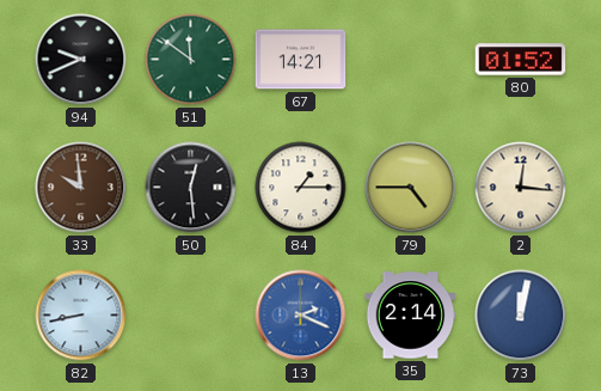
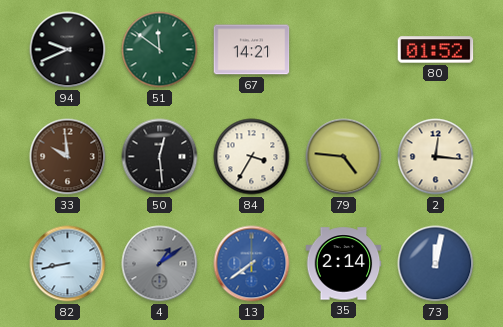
84: 1:15 -> 3:35
79: 4:45 -> 4:46
4: none -> 1:09
13: 2:19 -> 7:39
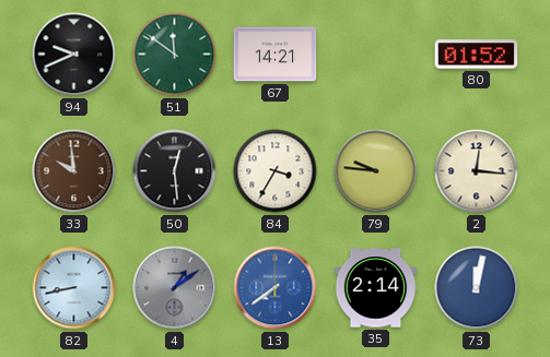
79: 4:46 -> 9:46
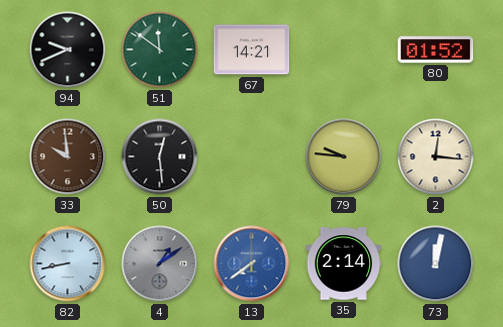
84: 3:35 -> none
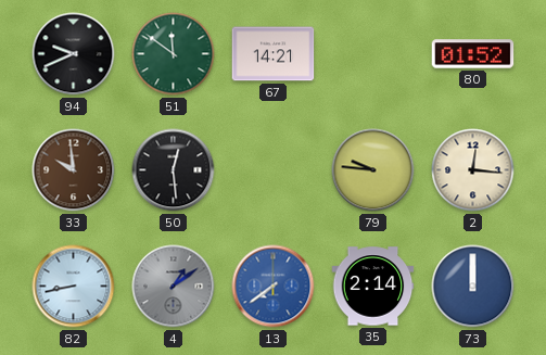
73: 12:02 -> 12:00
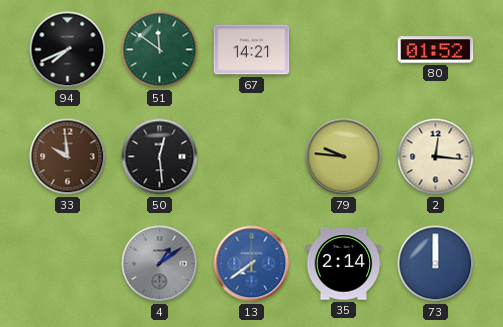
94: 9:41 -> 7:41
82: 8:43 -> none
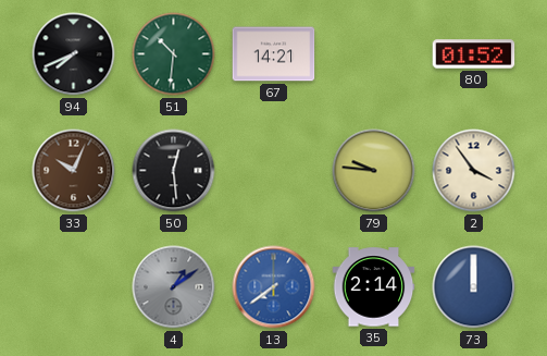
51: 11:51 -> 10:31
33: 9:59 -> 10:04
2: 12:16 -> 3:54
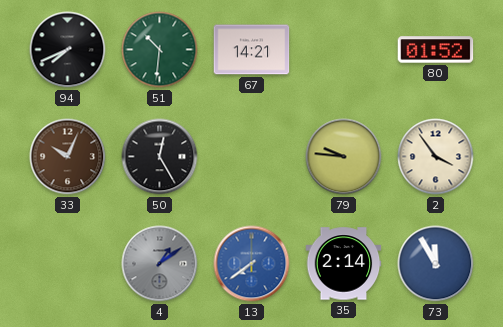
50: 12:29 -> 12:25
73: 12:00 -> 11:55
